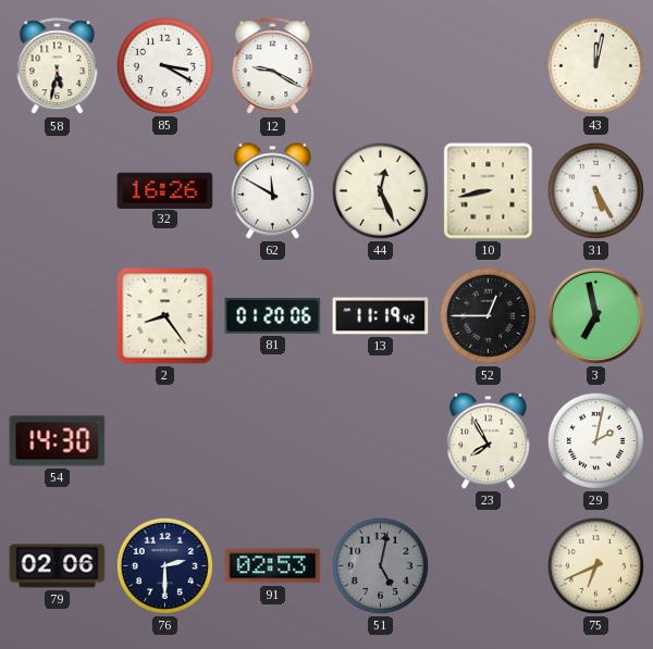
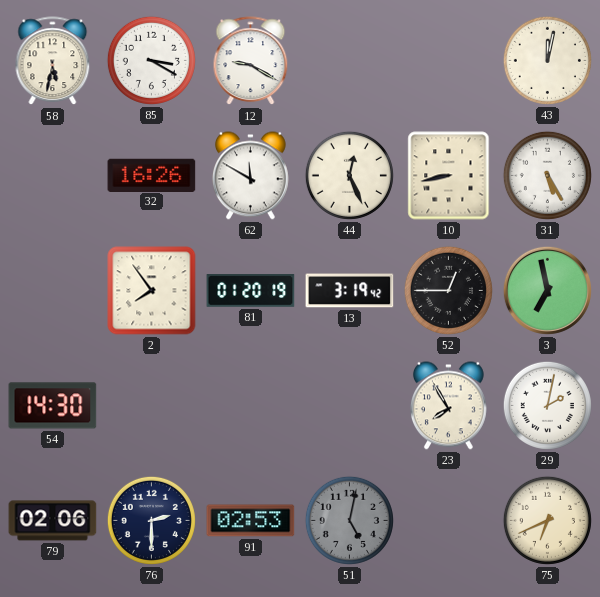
2: 8:24 -> 7:54
81: 01:20:06 -> 01:20:19
13: 11:19 -> 3:19
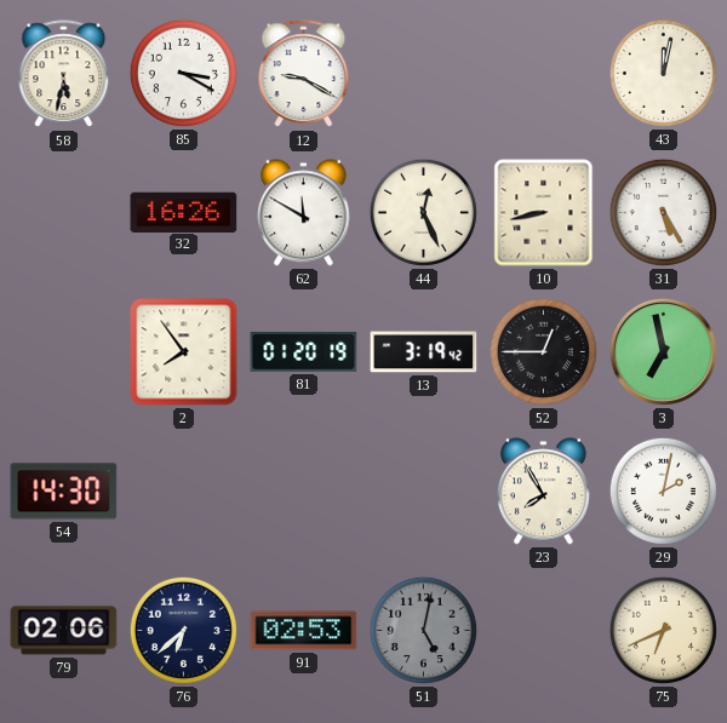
76: 2:30 -> 6:38
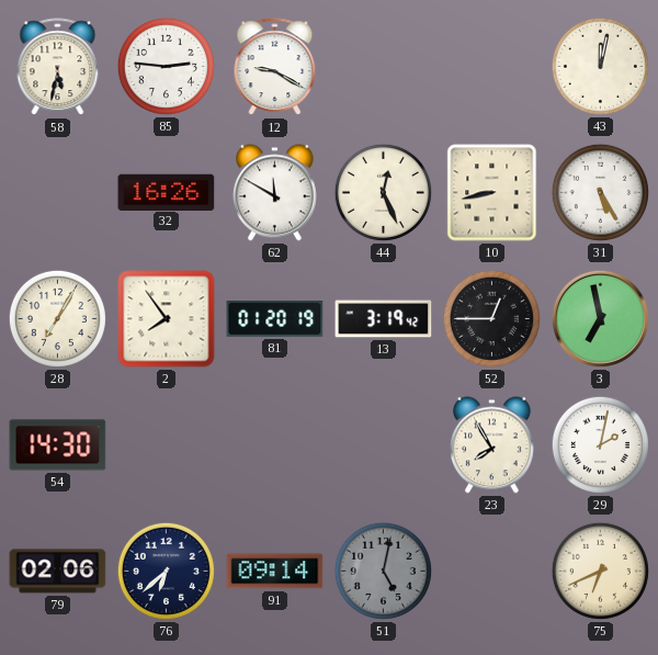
85: 3:20 -> 2:46
28: none -> 7:05
91: 02:53 -> 09:14
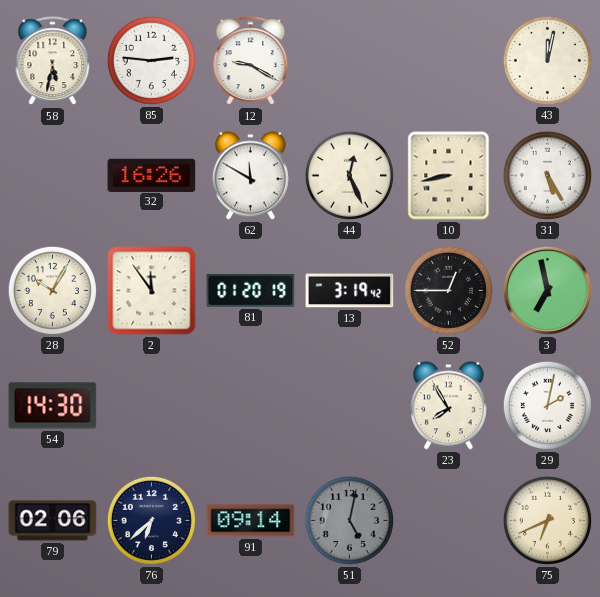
28: 7:05 -> 10:05
2: 7:54 -> 11:54
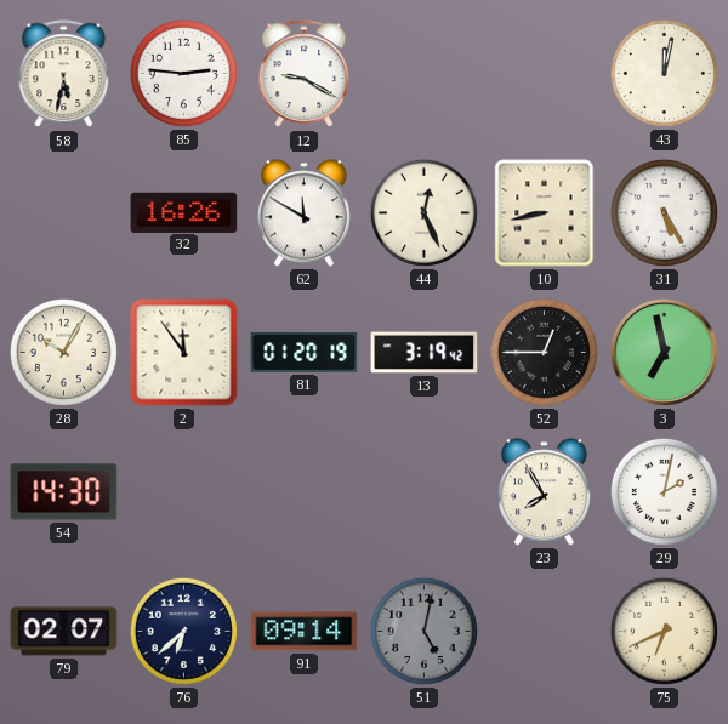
79: 02:06 -> 02:07
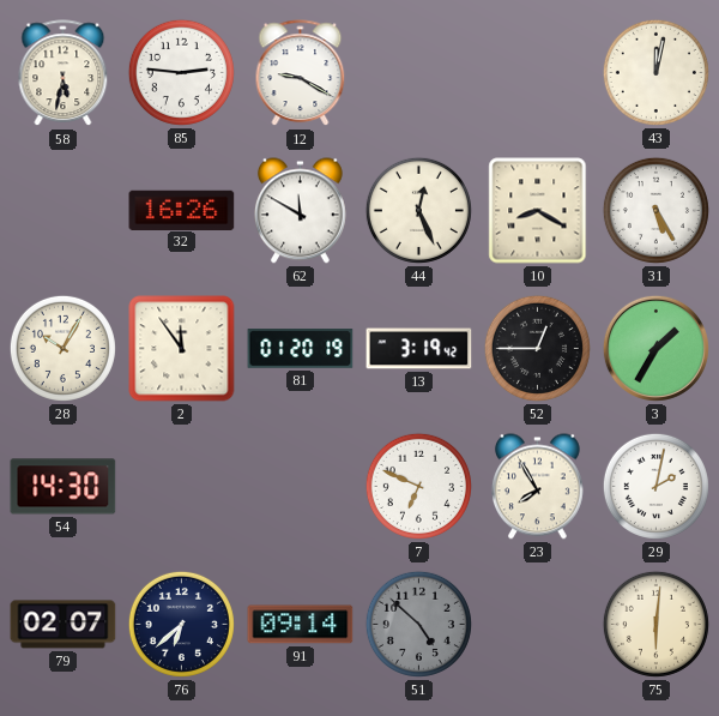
10: 8:43 -> 8:20
3: 6:58 -> 1:35
7: none -> 6:49
51: 5:02 -> 4:52
75: 6:41 -> 6:01
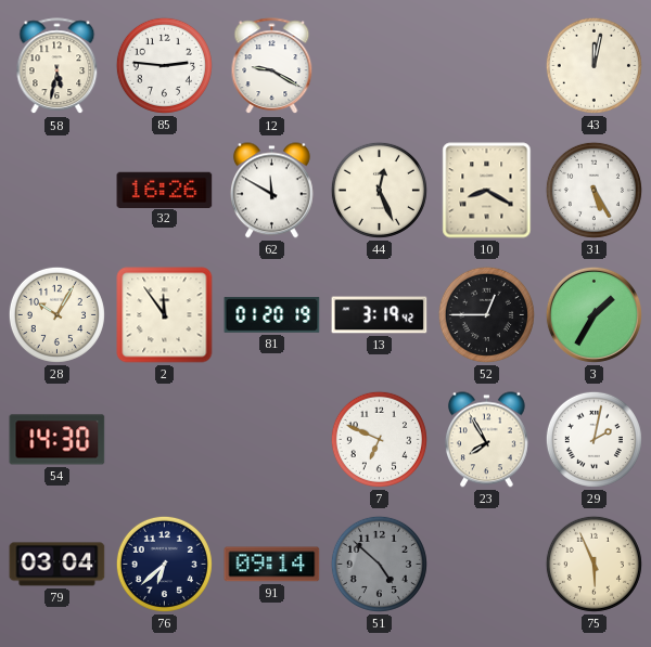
79: 02:07 -> 03:04
75: 6:01 -> 5:56
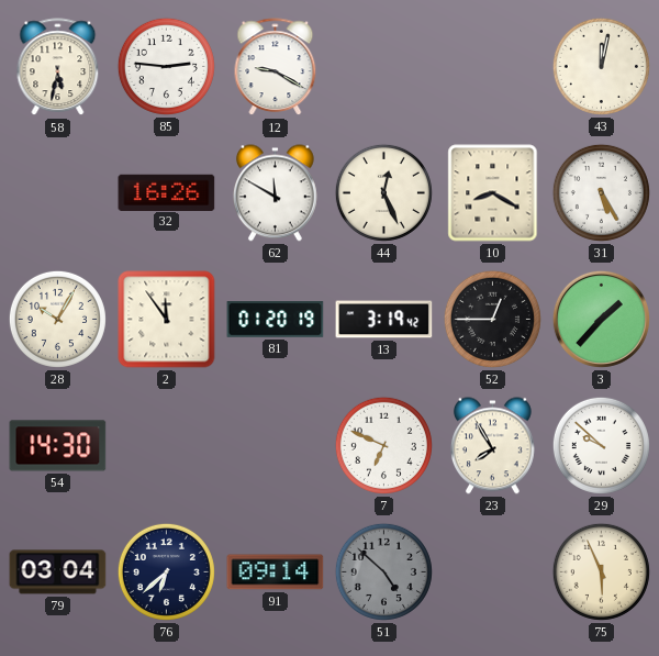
3: 1:35 -> 1:37
29: 2:02 -> 9:52
